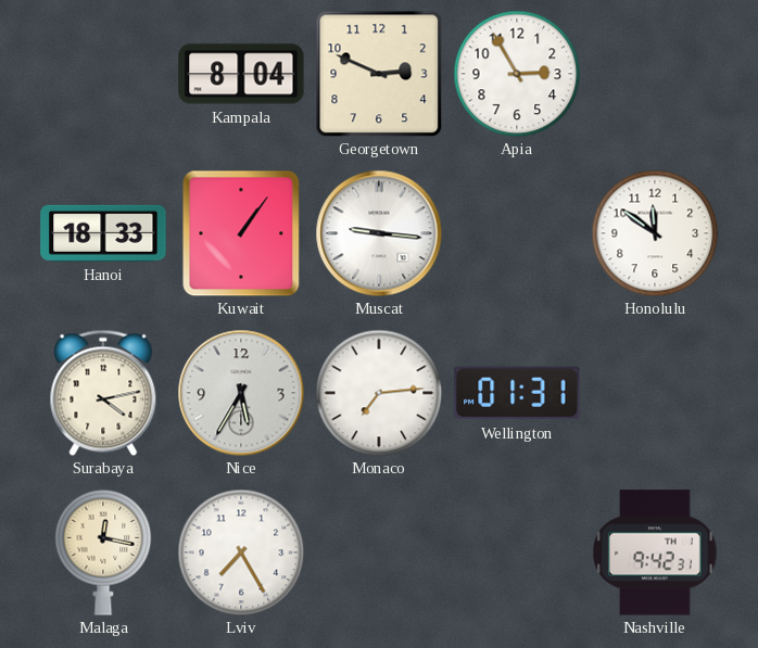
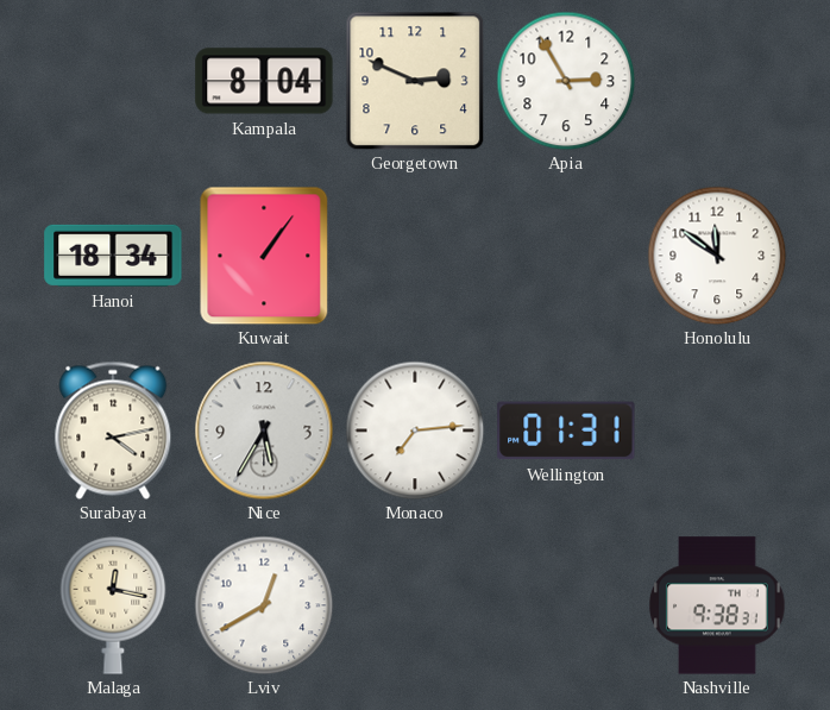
Hanoi: 18:33 -> 18:34
Muscat: 9:16 -> none
Lviv: 7:25 -> 12:40
Nashville: 9:42 -> 9:38
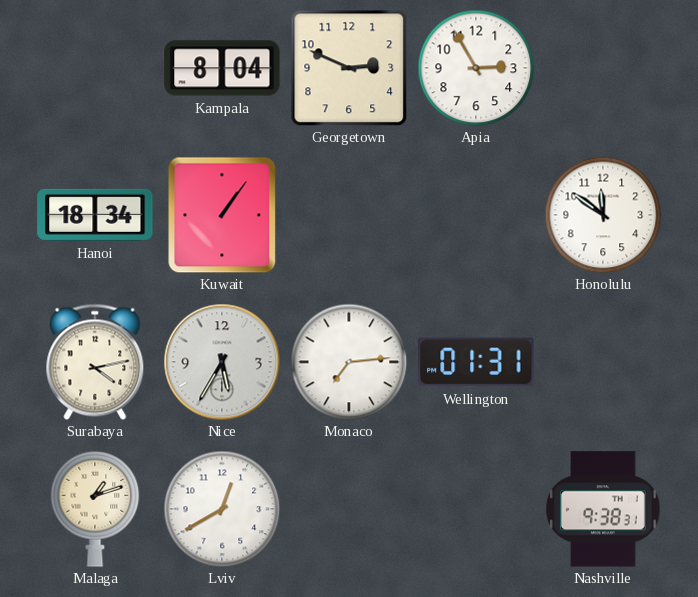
Malaga: 12:17 -> 1:12
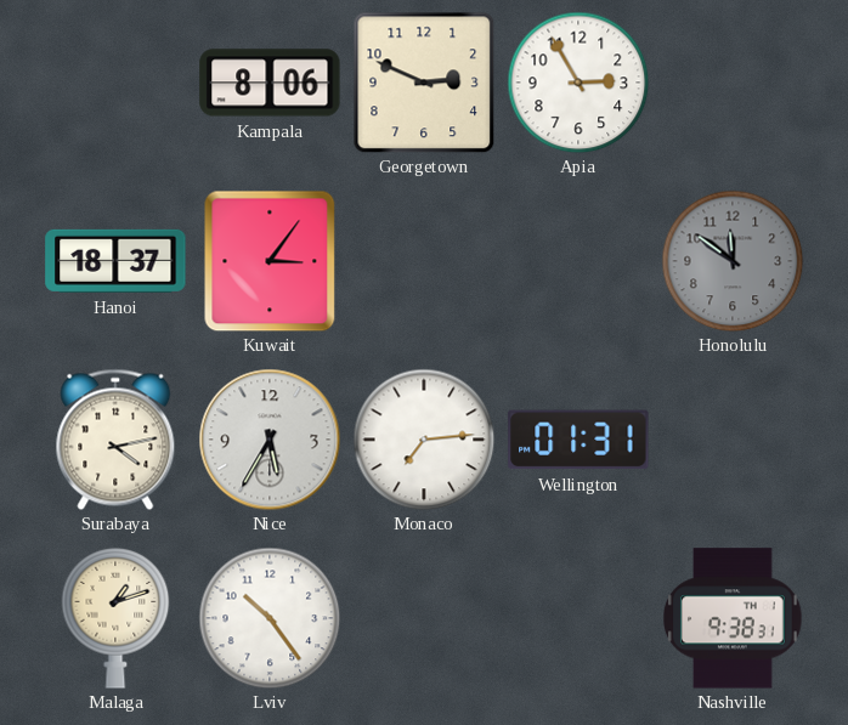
Kampala: 8:04 -> 8:06
Hanoi: 18:34 -> 18:37
Kuwait: 1:06 -> 3:06
Honolulu dial: white -> grey
Lviv: 12:40 -> 10:24
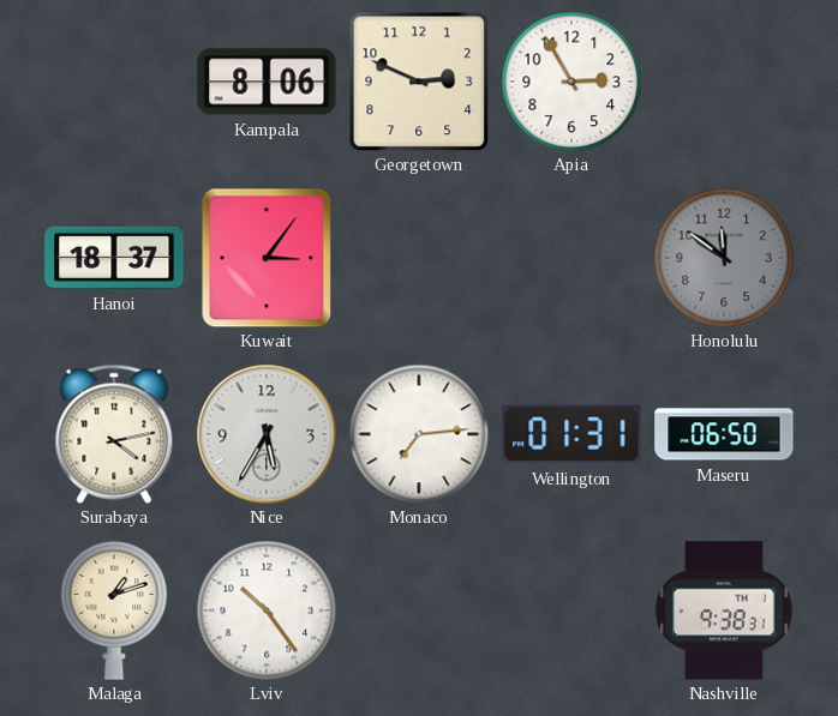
Maseru: none -> 06:50
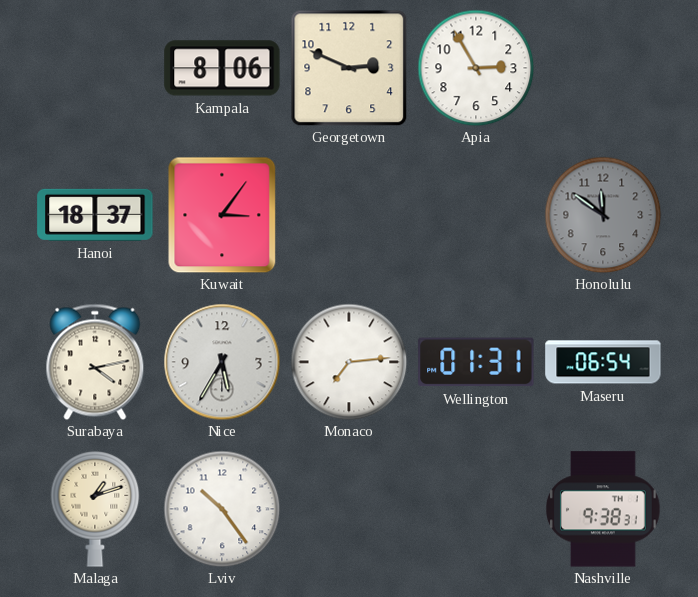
Maseru: 06:50 -> 06:54
